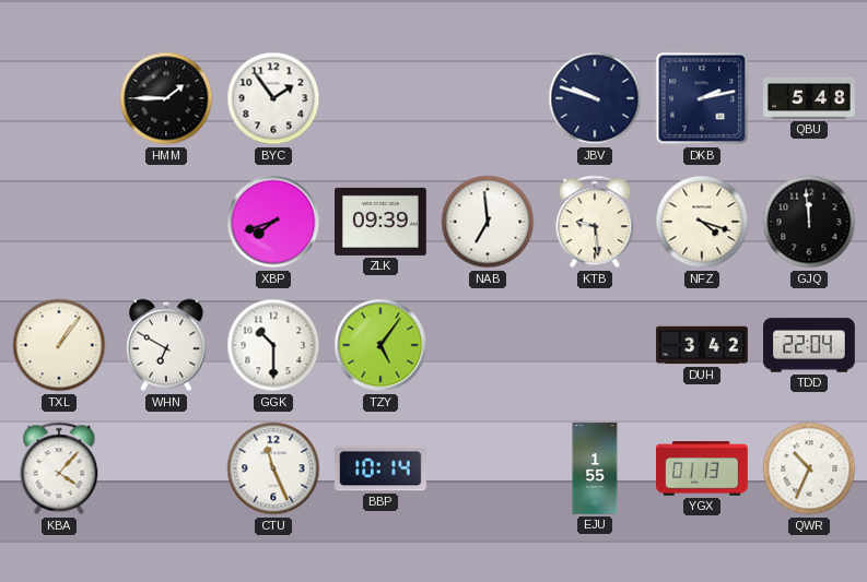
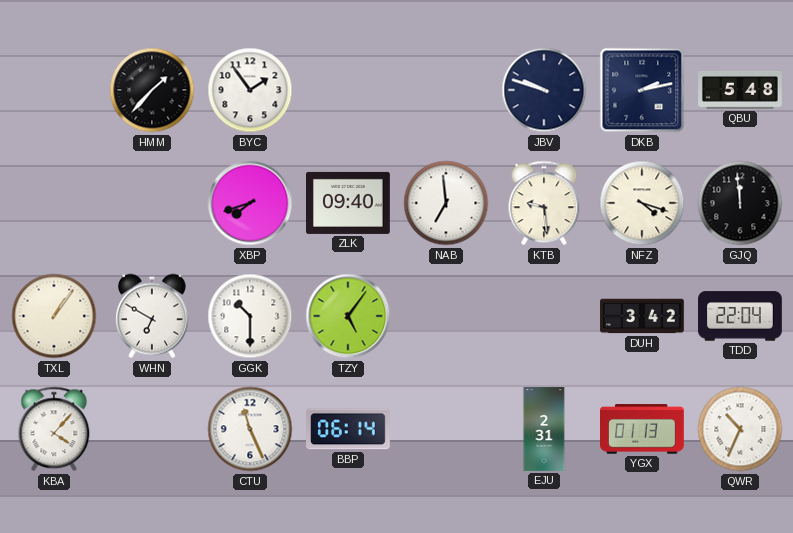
HMM: 1:45 -> 1:37
ZLK: 09:39 -> 09:40
BBP: 10:14 -> 06:14
EJU: 1:55 -> 2:31
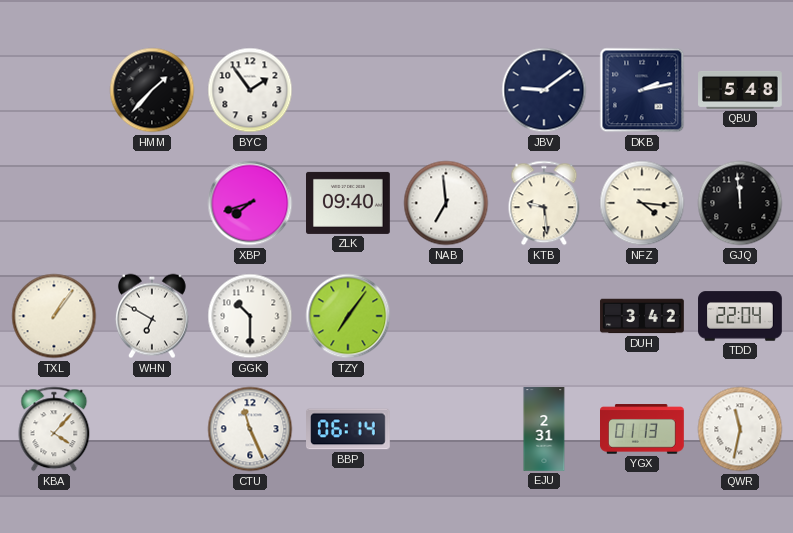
JBV: 9:48 -> 9:09
NFZ: 4:18 -> 4:16
TZY: 5:06 -> 7:06
QWR: 10:34 -> 11:32
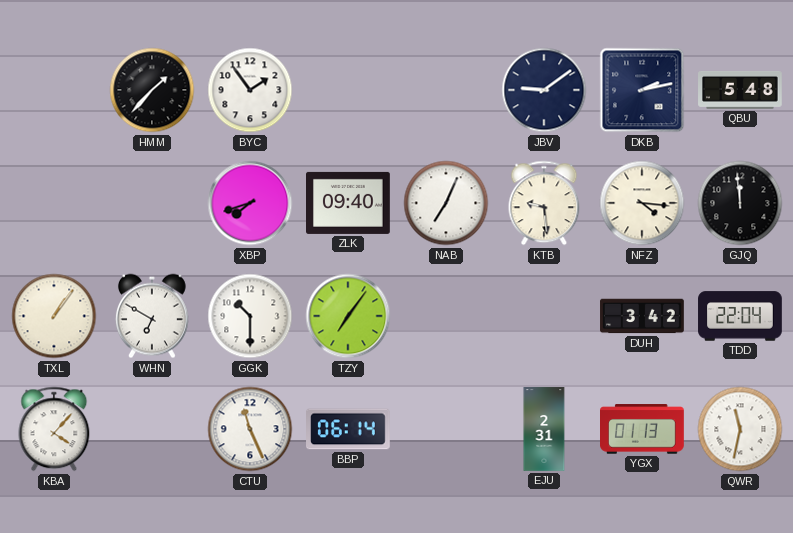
NAB: 6:59 -> 7:04
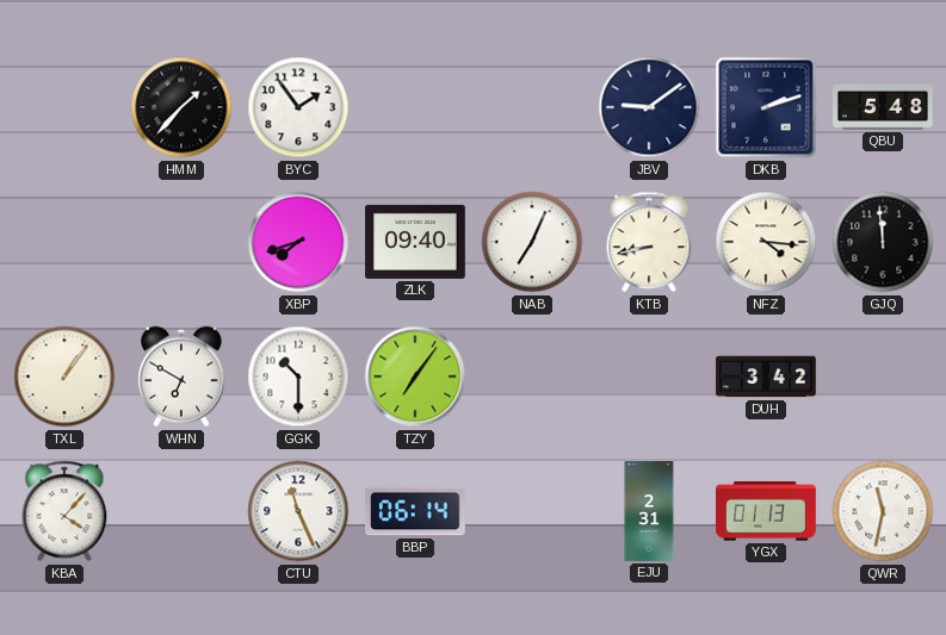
DKB: 2:13 -> 2:12
KTB: 9:29 -> 8:43
TDD: 22:04 -> none
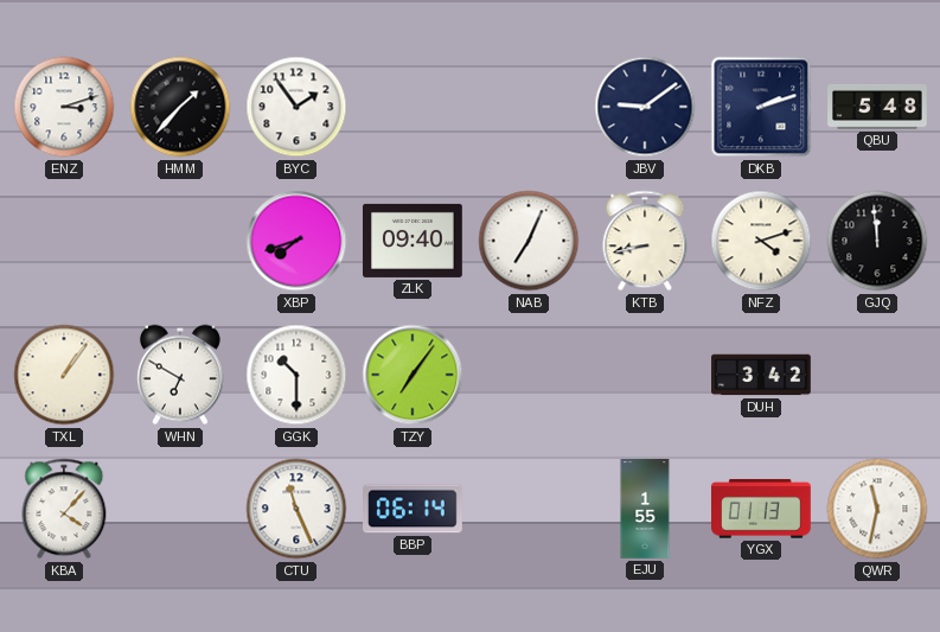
ENZ: none -> 3:12
NFZ: 4:16 -> 4:12
EJU: 2:31 -> 1:55
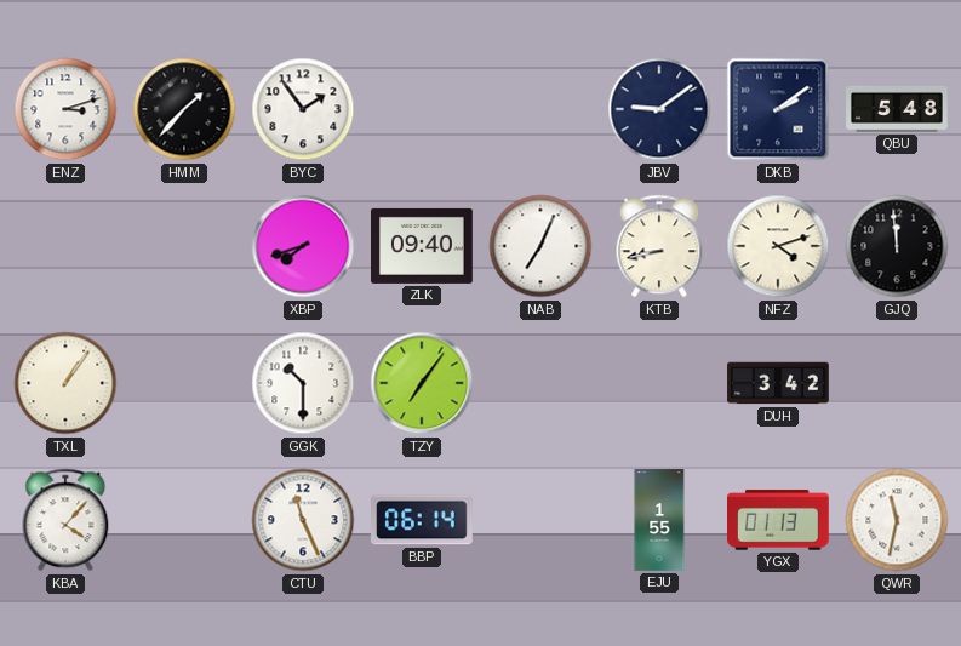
DKB: 2:12 -> 2:09
WHN: 6:50 -> none
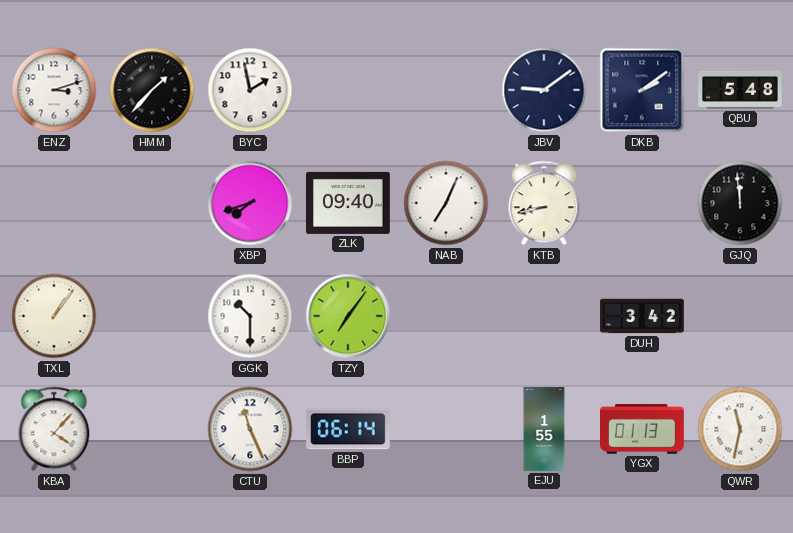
BYC: 1:54 -> 1:58
NFZ: 4:12 -> none
